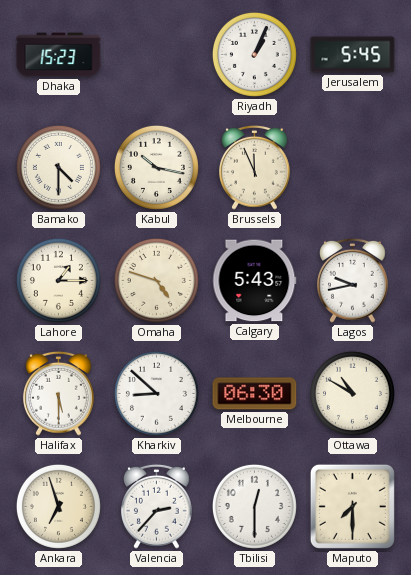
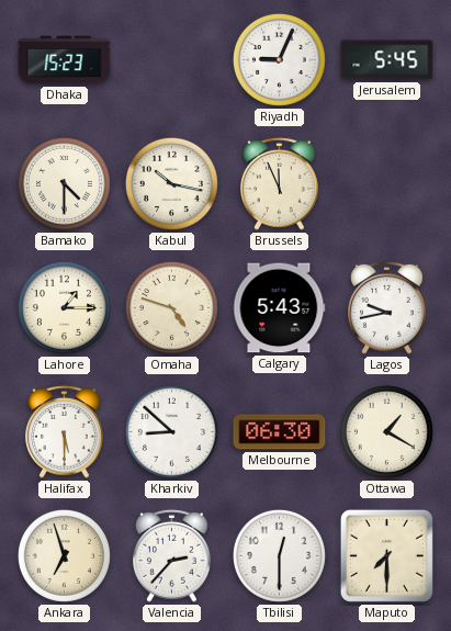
Riyadh: 1:04 -> 9:04
Ottawa: 10:50 -> 1:20
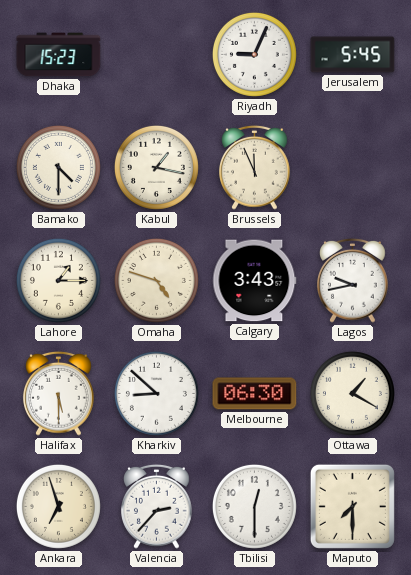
Kabul: 10:17 -> 1:17
Calgary: 5:43 -> 3:43
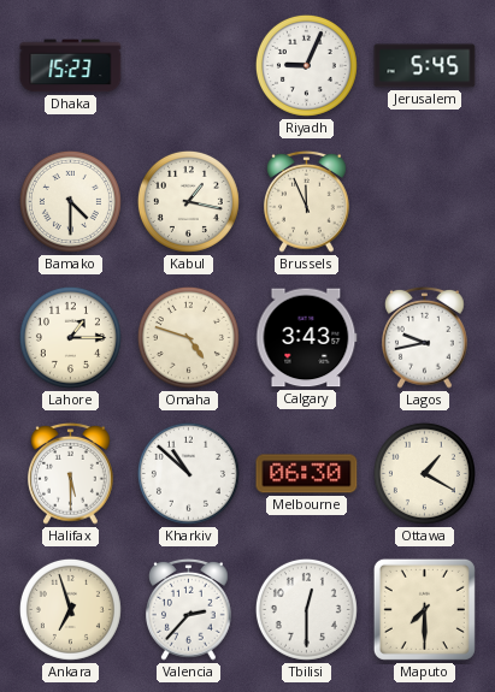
Kharkiv: 8:52 -> 10:52
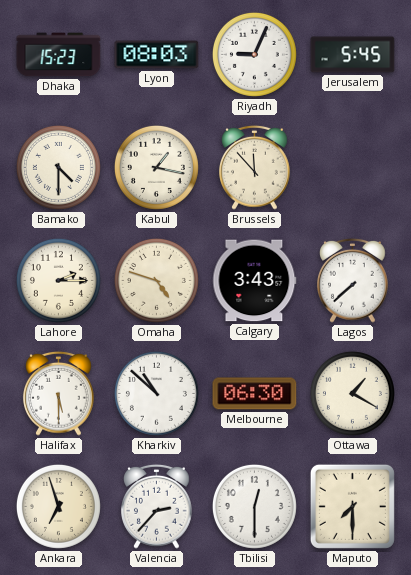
Lyon: none -> 08:03
Brussels: 11:56 -> 11:53
Lahore: 1:15 -> 2:15
Lagos: 9:43 -> 7:38
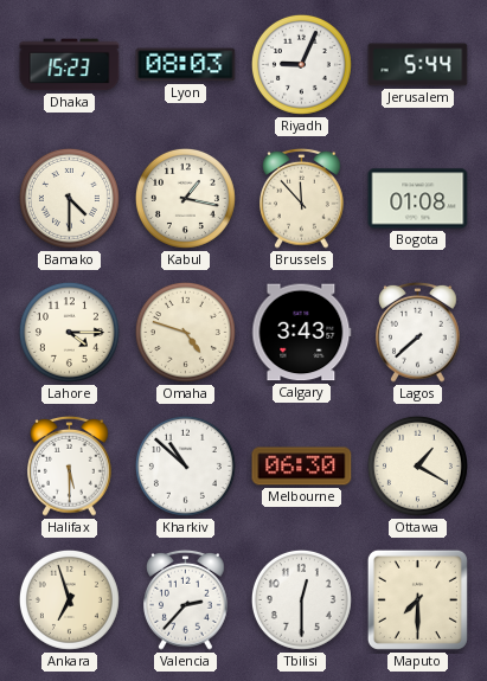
Jerusalem: 5:45 -> 5:44
Bogota: none -> 01:08
Lahore: 2:15 -> 4:15
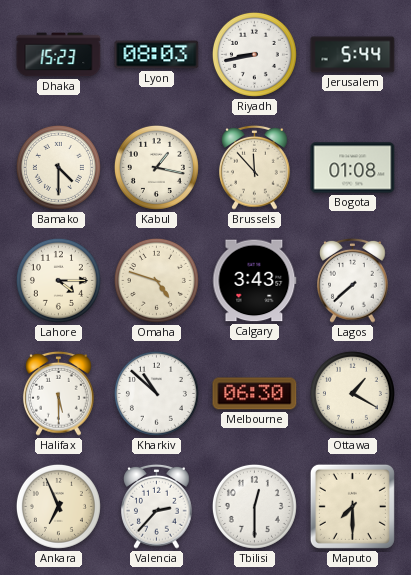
Riyadh: 9:04 -> 8:43
Ankara: 6:57 -> 6:56
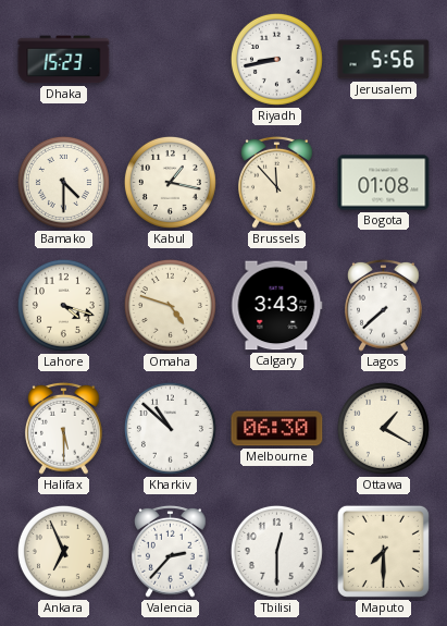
Lyon: 08:03 -> none
Jerusalem: 5:44 -> 5:56
Lahore: 4:15 -> 4:18
